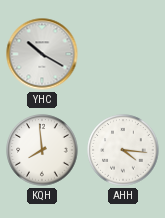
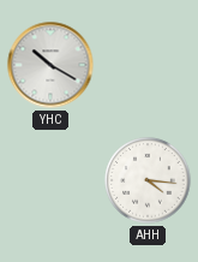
KQH: 7:59 -> none
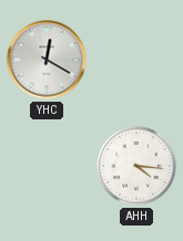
YHC: 10:20 -> 12:20
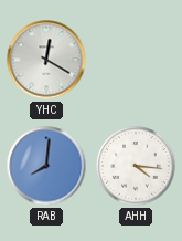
RAB: none -> 8:01
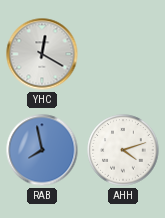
RAB: 8:01 -> 7:58
AHH: 4:16 -> 4:12
